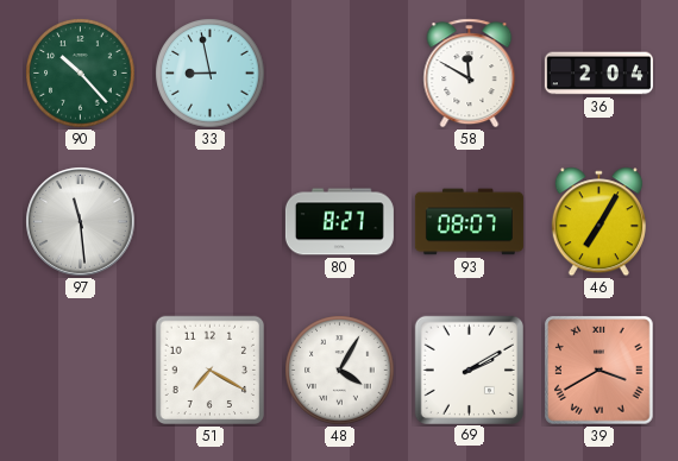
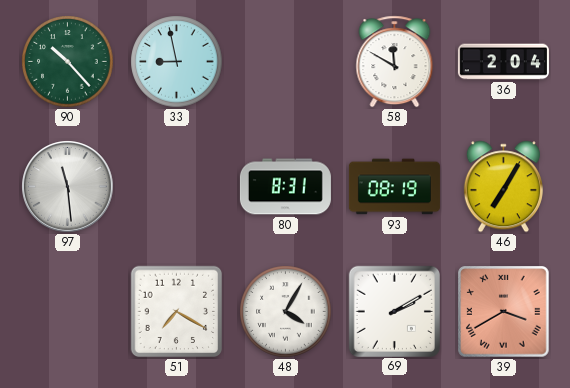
80: 8:27 -> 8:31
93: 08:07 -> 08:19
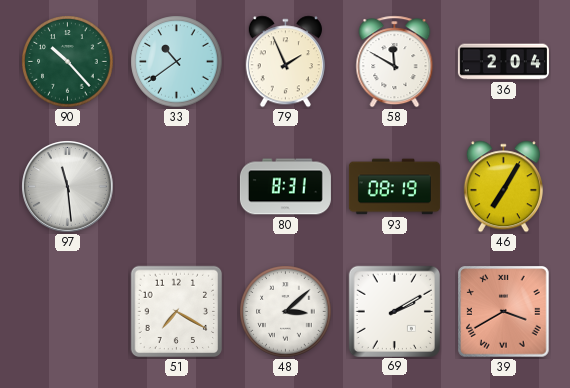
33: 8:58 -> 10:39
79: none -> 1:56
48: 4:05 -> 3:08
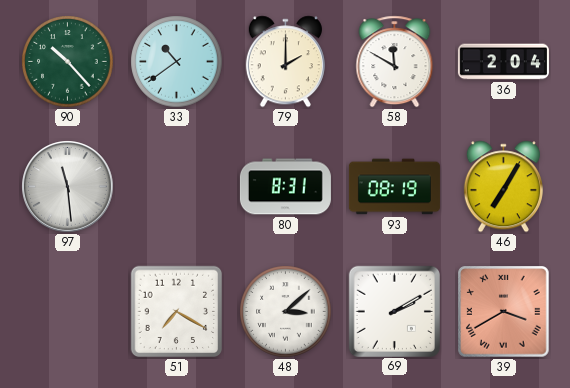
79: 1:56 -> 2:00
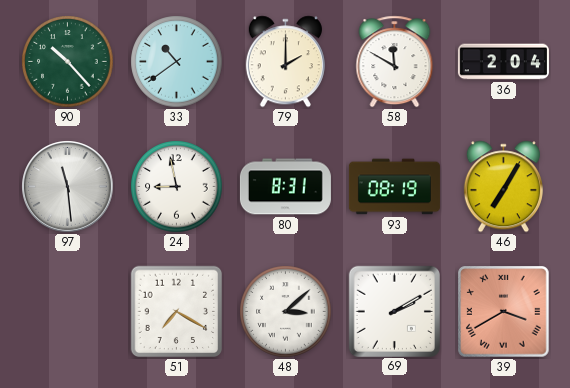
24: none -> 8:58
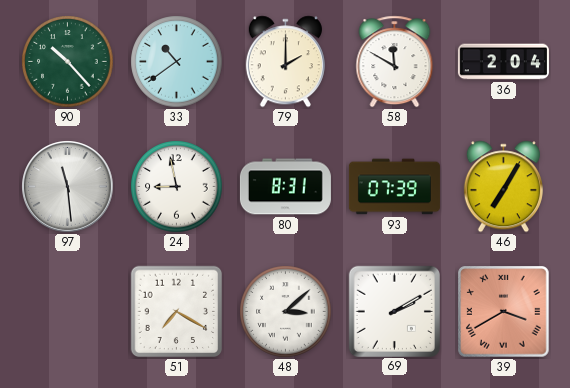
93: 08:19 -> 07:39
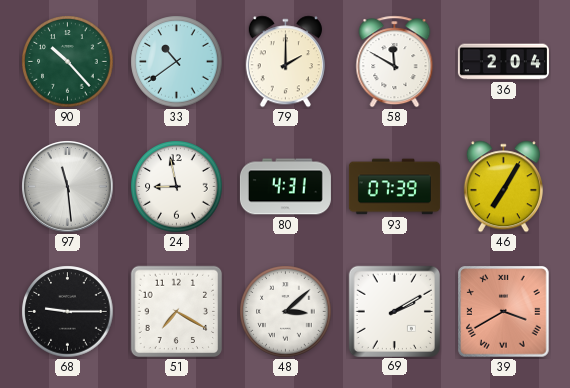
80: 8:31 -> 4:31
68: none -> 9:15
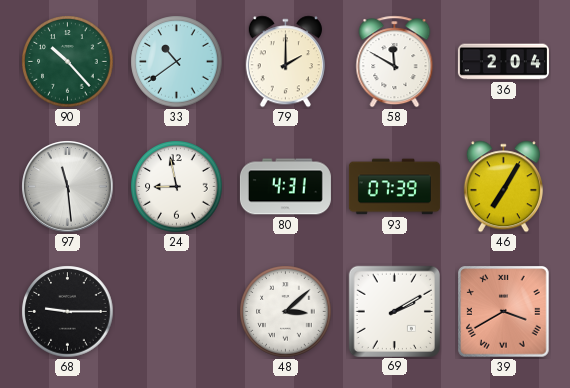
51: 7:20 -> none
